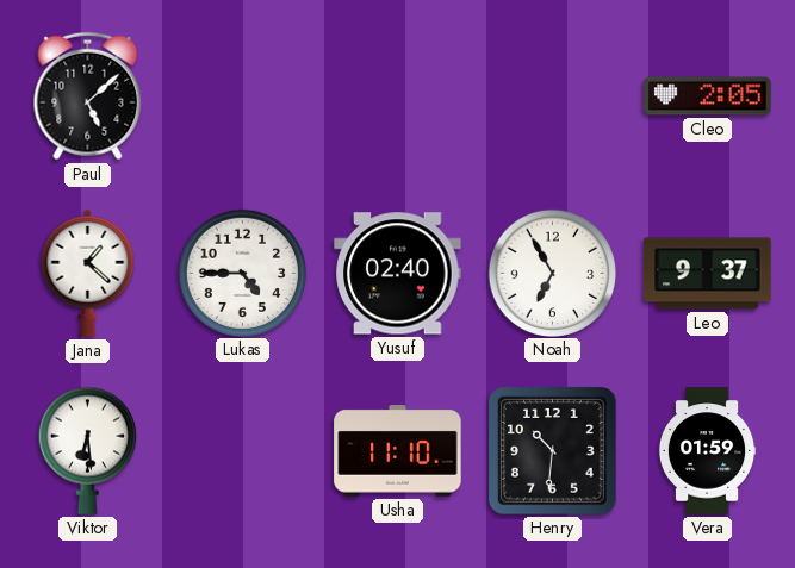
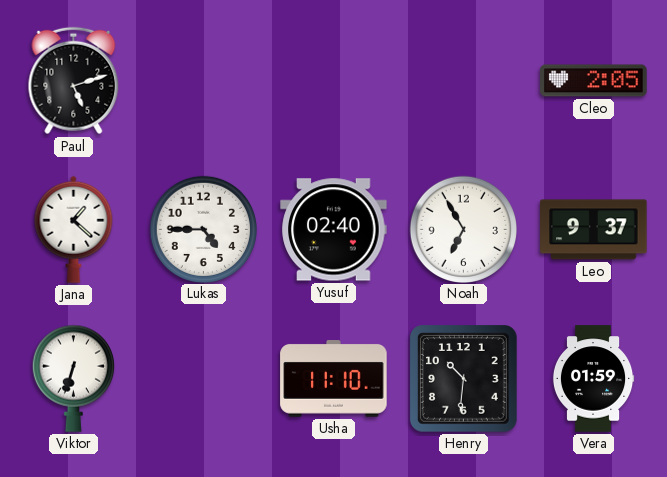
Paul: 5:08 -> 5:12
Viktor: 6:29 -> 6:33
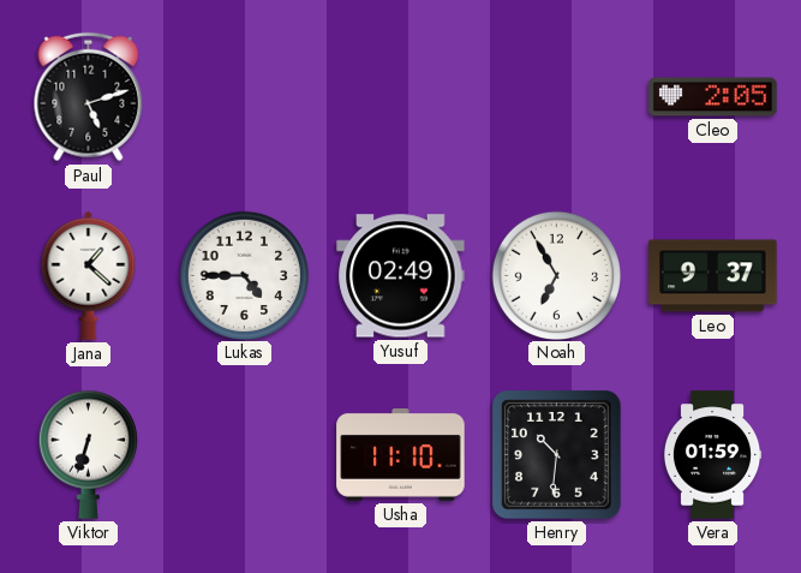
Yusuf: 02:40 -> 02:49
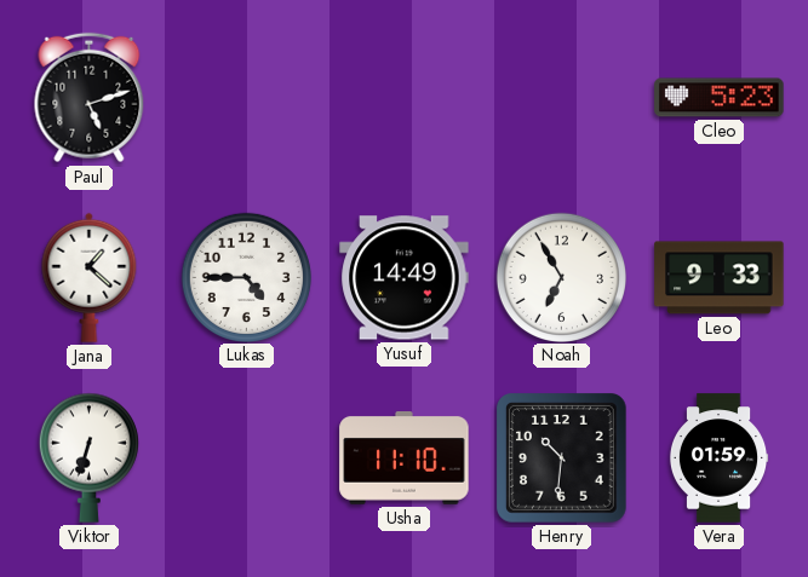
Cleo: 2:05 -> 5:23
Yusuf: 02:49 -> 14:49
Leo: 9:37 -> 9:33
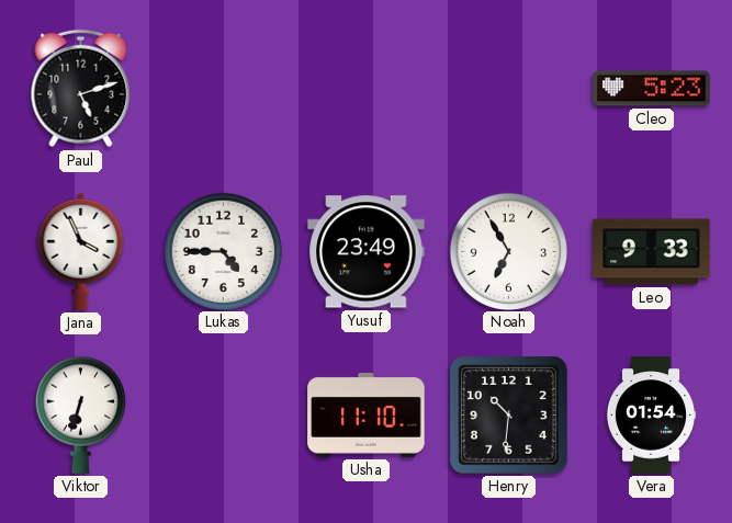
Jana: 1:22 -> 3:56
Yusuf: 14:49 -> 23:49
Vera: 01:59 -> 01:54
